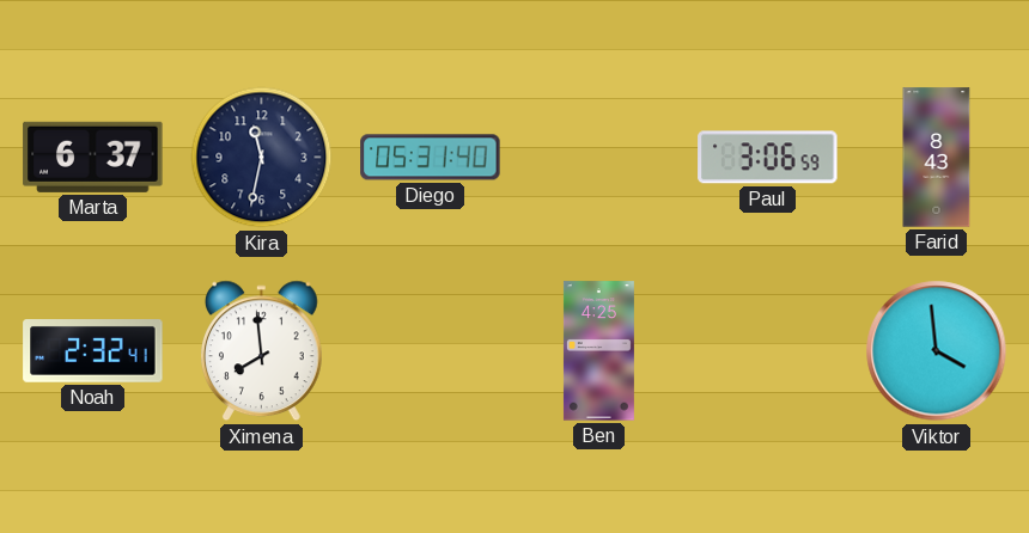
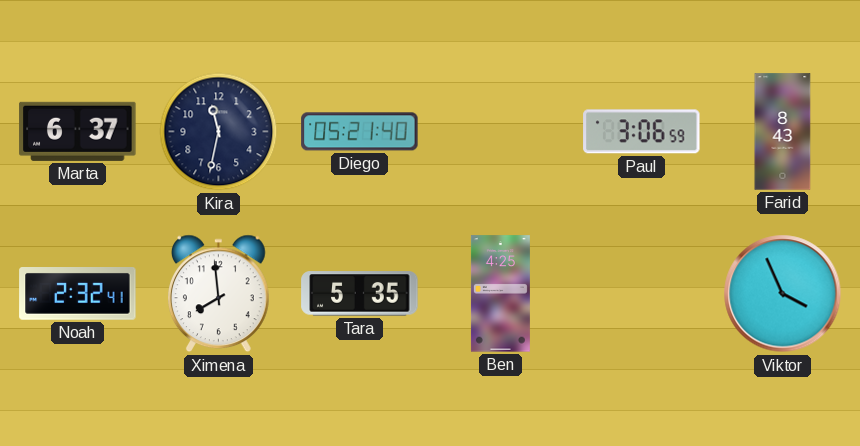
Diego: 05:31 -> 05:21
Tara: none -> 5:35
Viktor: 3:59 -> 3:56
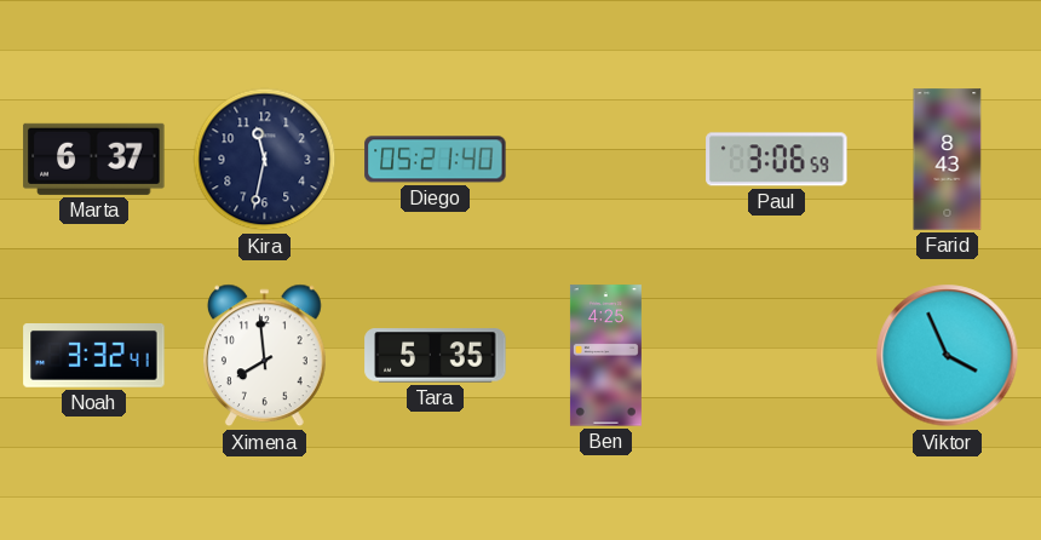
Noah: 2:32 -> 3:32
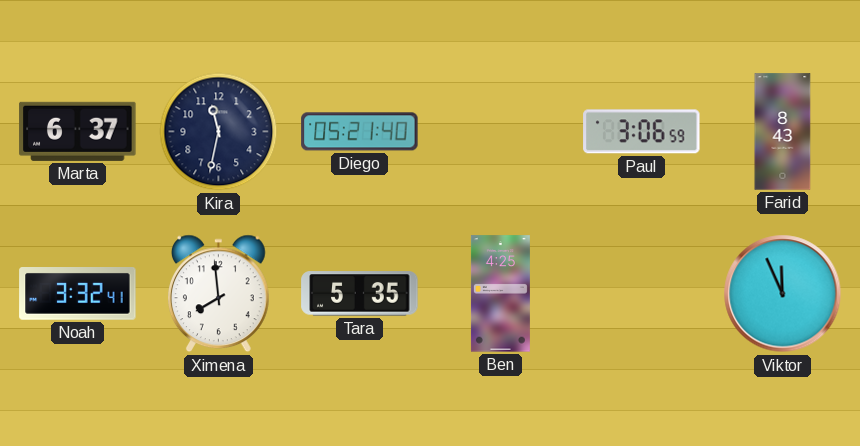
Viktor: 3:56 -> 11:56
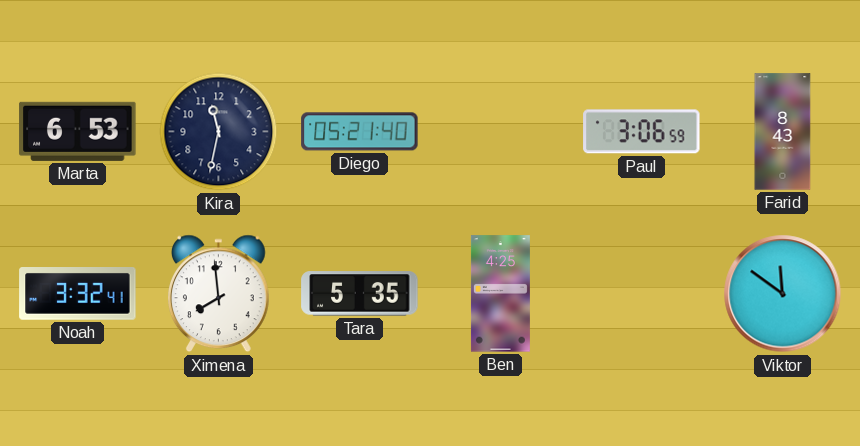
Marta: 6:37 -> 6:53
Viktor: 11:56 -> 11:51
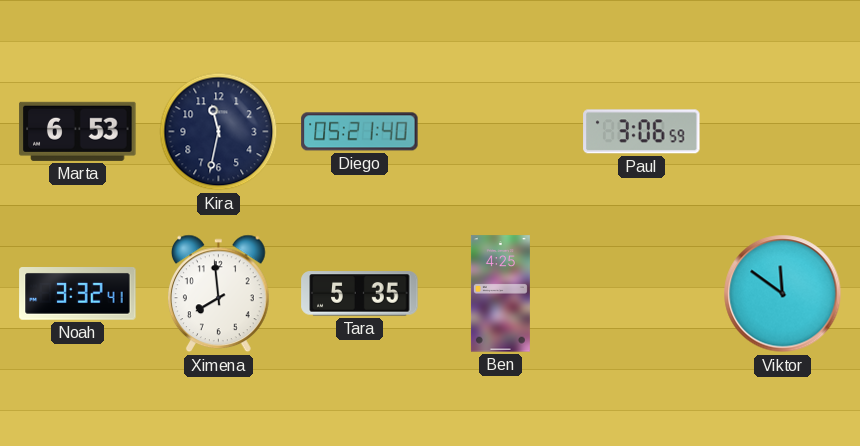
Farid: 8:43 -> none
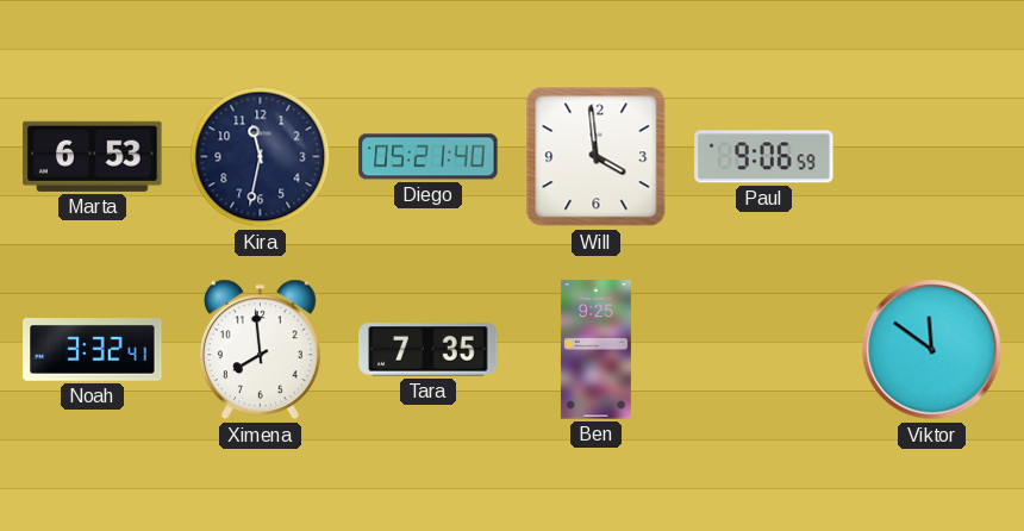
Will: none -> 3:59
Paul: 3:06 -> 9:06
Tara: 5:35 -> 7:35
Ben: 4:25 -> 9:25
